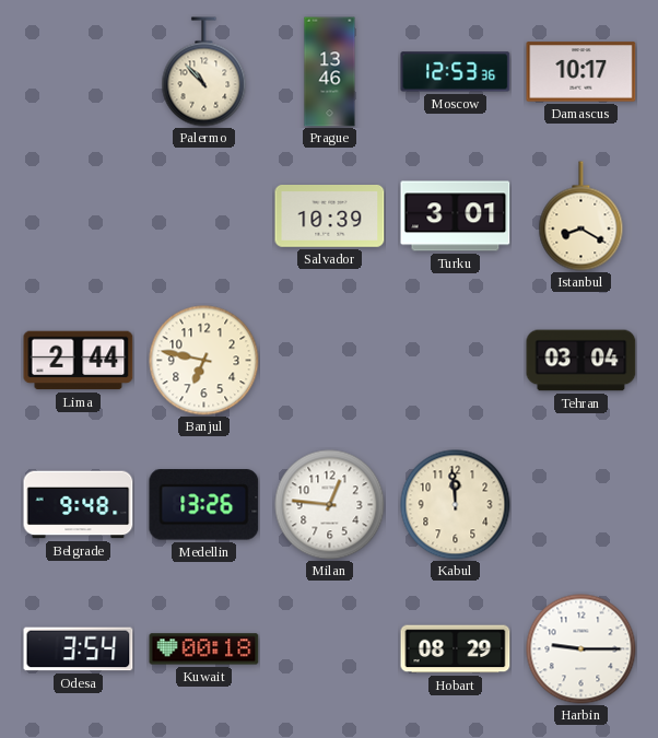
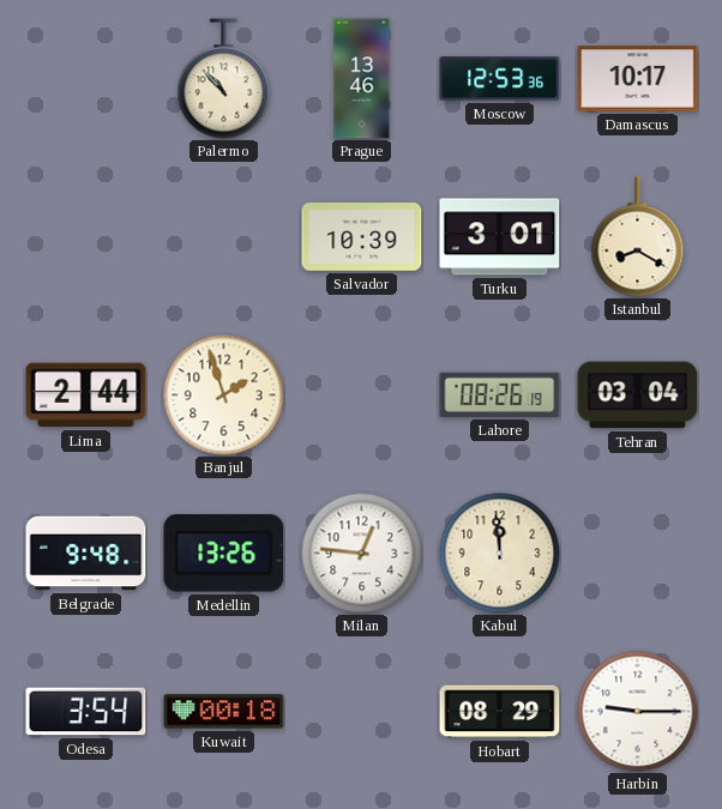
Banjul: 6:47 -> 1:57
Lahore: none -> 08:26
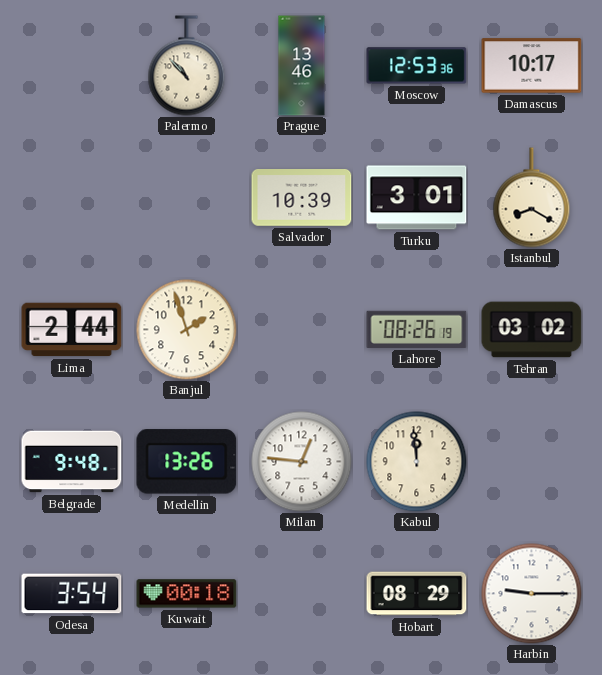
Tehran: 03:04 -> 03:02
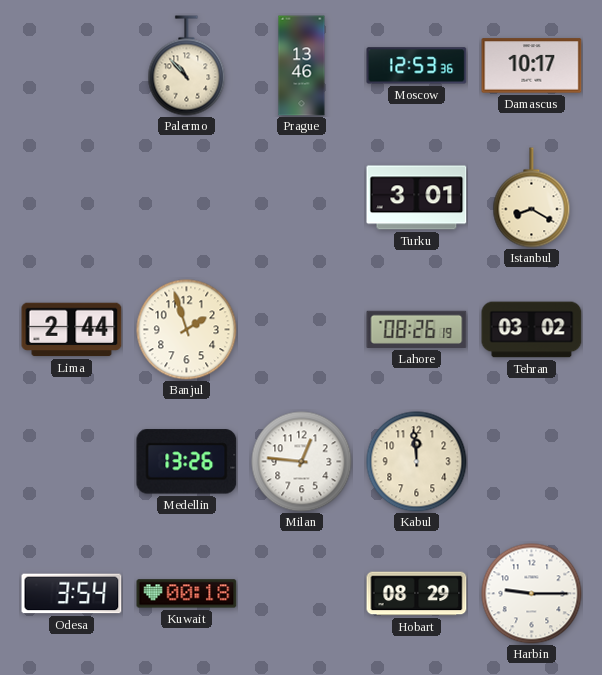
Salvador: 10:39 -> none
Belgrade: 9:48 -> none
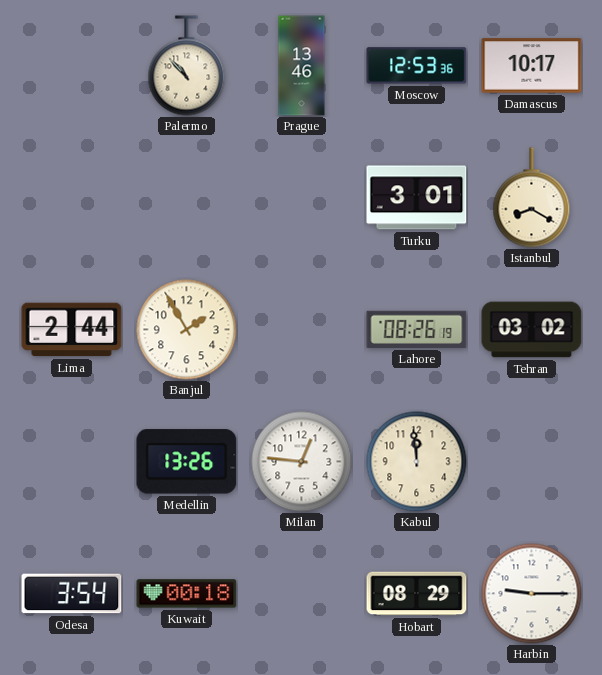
Banjul: 1:57 -> 1:55
